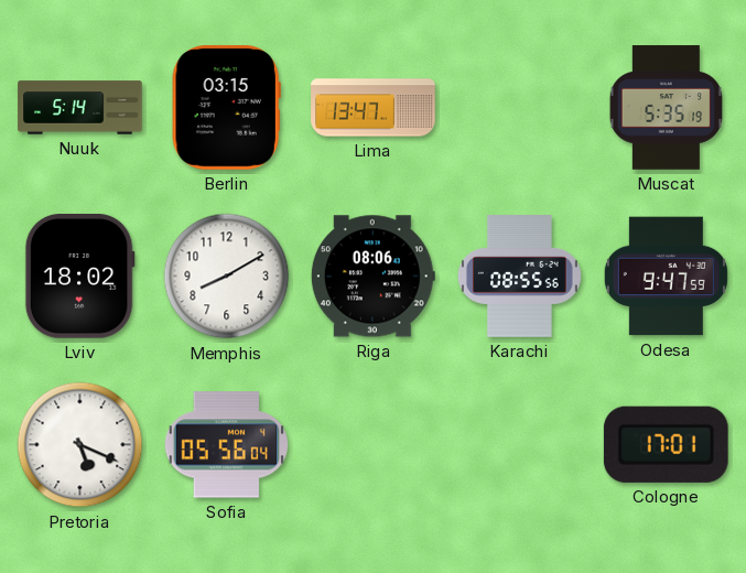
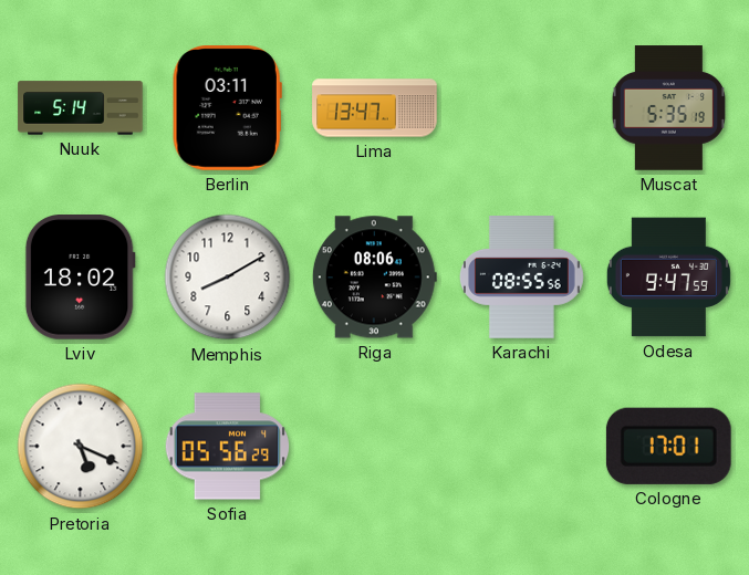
Berlin: 03:15 -> 03:11
Sofia: 05:56:04 -> 05:56:29
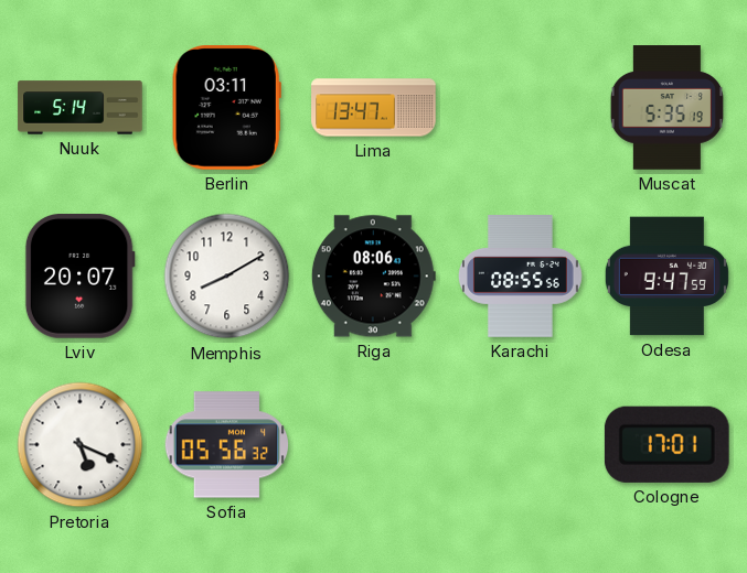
Lviv: 18:02 -> 20:07
Sofia: 05:56:29 -> 05:56:32
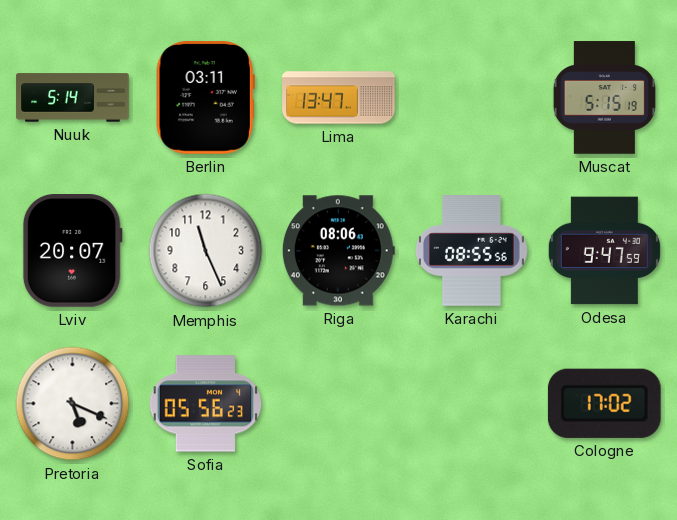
Muscat: 5:35 -> 5:15
Memphis: 8:10 -> 11:26
Sofia: 05:56:32 -> 05:56:23
Cologne: 17:01 -> 17:02
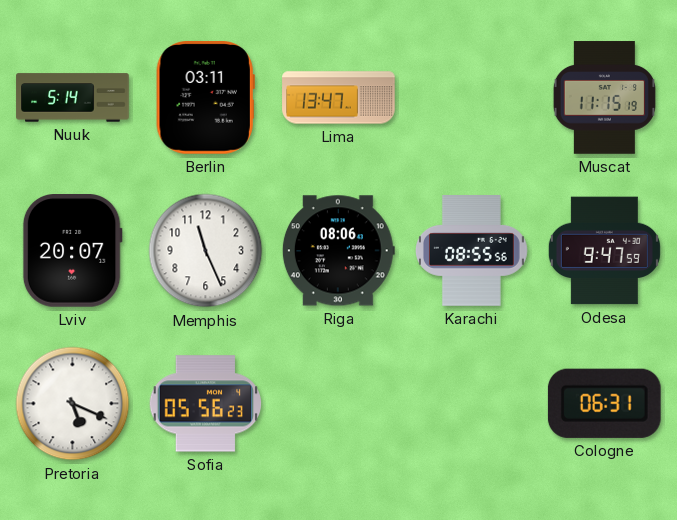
Muscat: 5:15 -> 11:15
Cologne: 17:02 -> 06:31
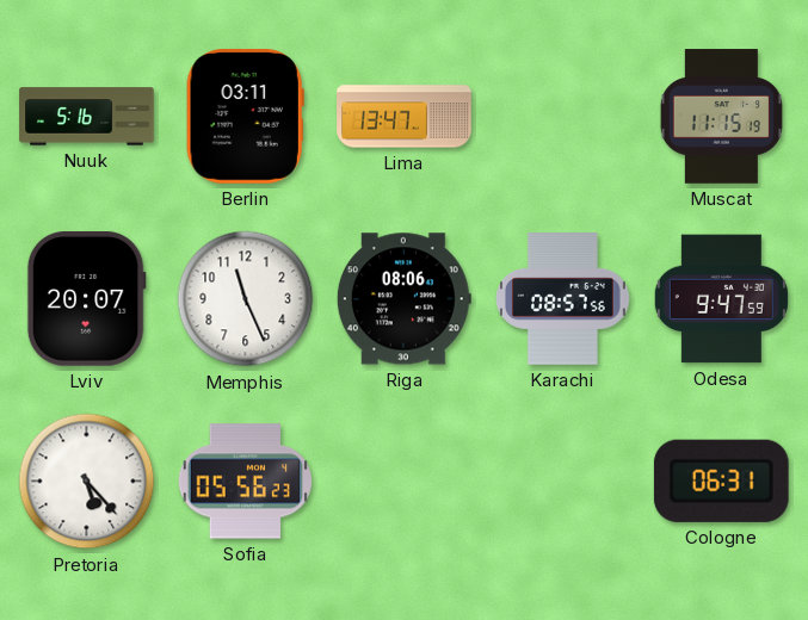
Nuuk: 5:14 -> 5:16
Karachi: 08:55 -> 08:57
Pretoria: 5:19 -> 5:23
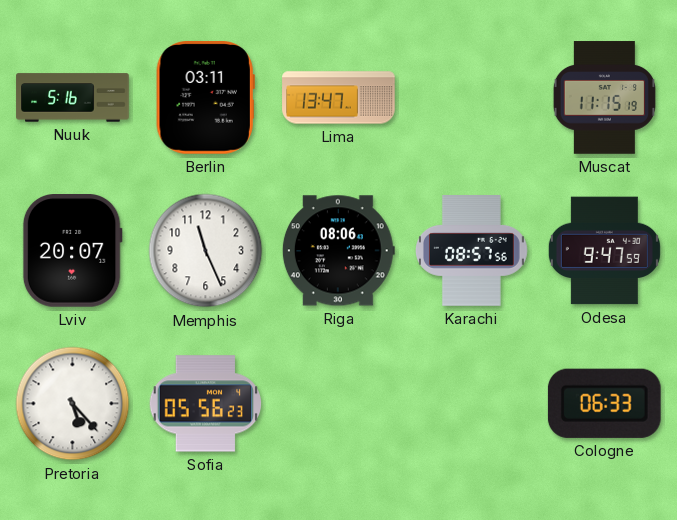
Cologne: 06:31 -> 06:33
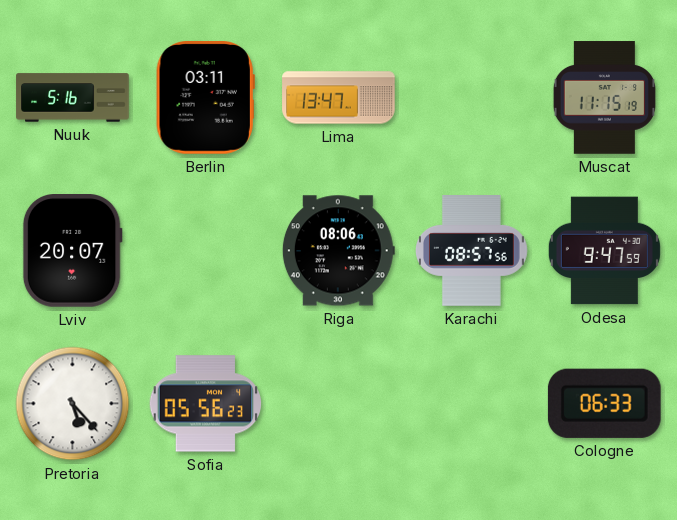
Memphis: 11:26 -> none
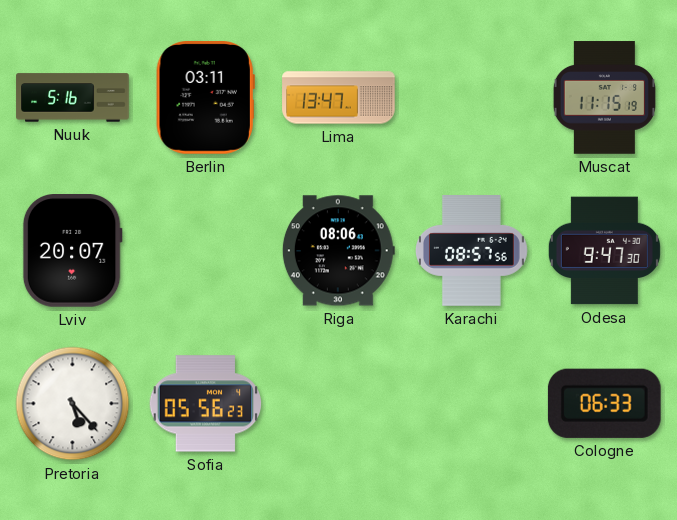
Odesa: 9:47:59 -> 9:47:30
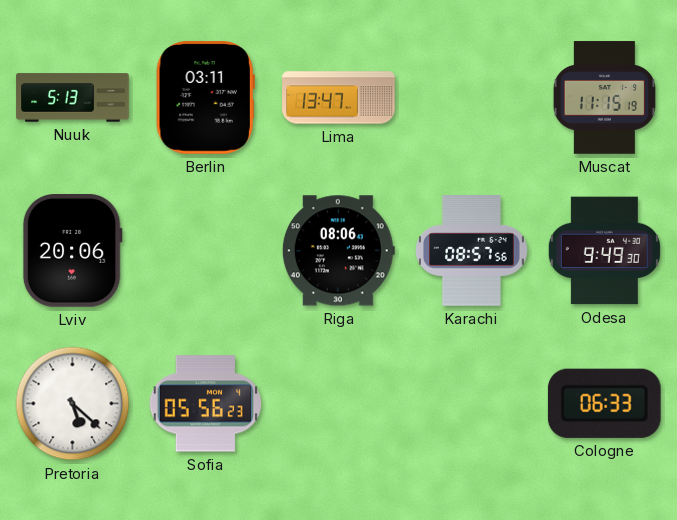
Nuuk: 5:16 -> 5:13
Lviv: 20:07 -> 20:06
Odesa: 9:47 -> 9:49
Pretoria: 5:23 -> 5:22
